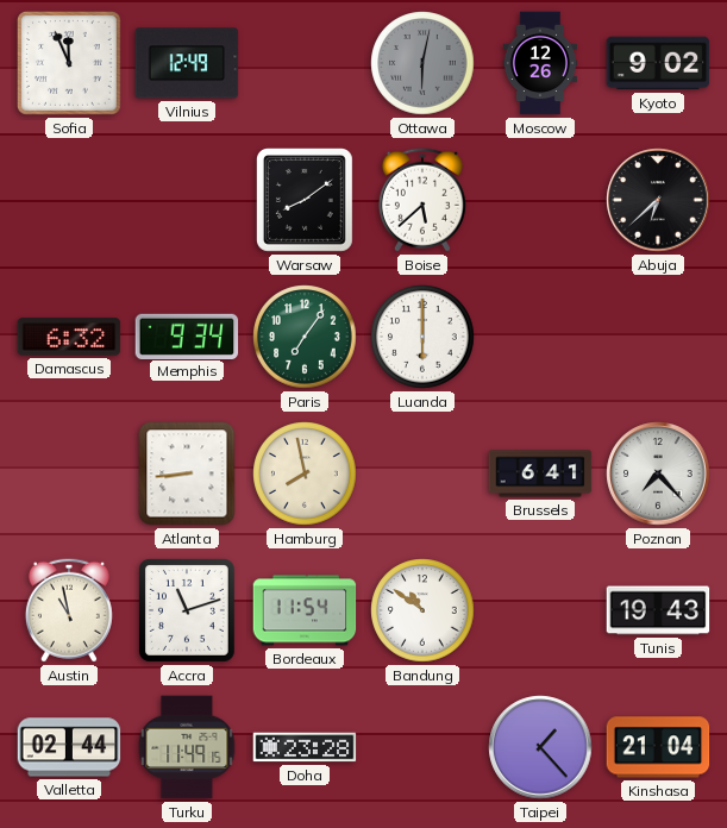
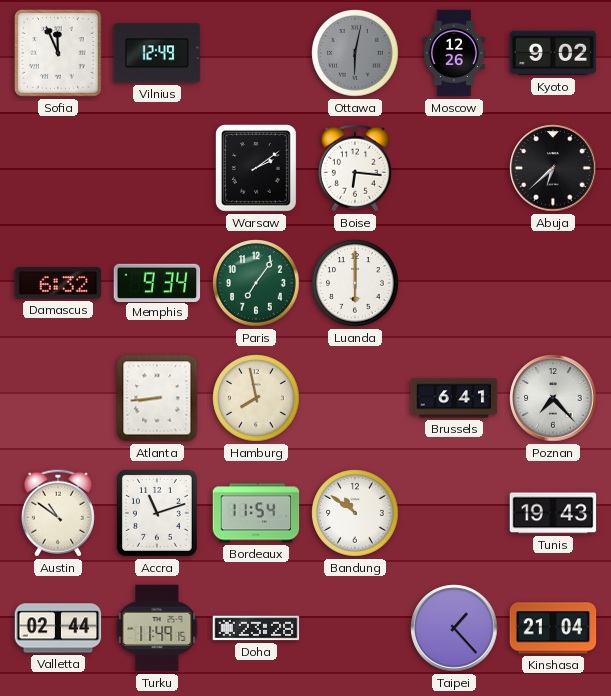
Warsaw: 8:09 -> 2:09
Boise: 5:38 -> 6:16
Austin: 10:58 -> 10:51
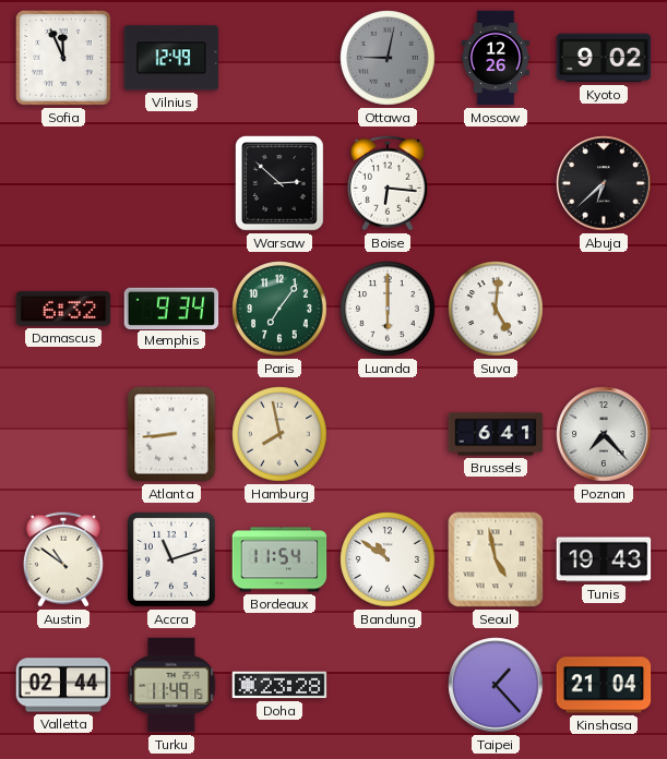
Ottawa: 6:02 -> 9:02
Warsaw: 2:09 -> 2:52
Suva: none -> 5:01
Seoul: none -> 4:58
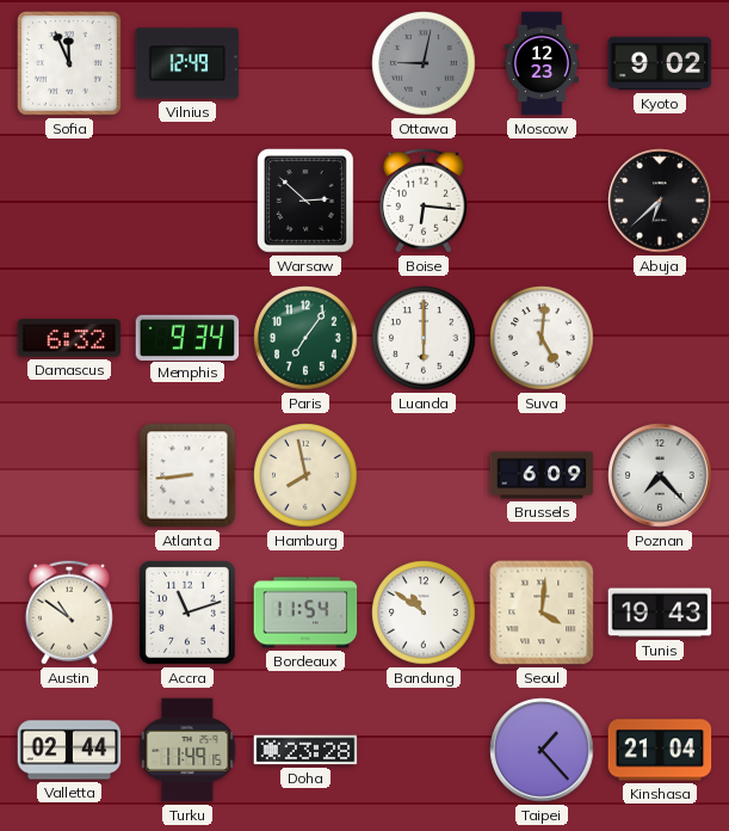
Moscow: 12:26 -> 12:23
Brussels: 6:41 -> 6:09
Seoul: 4:58 -> 4:01
